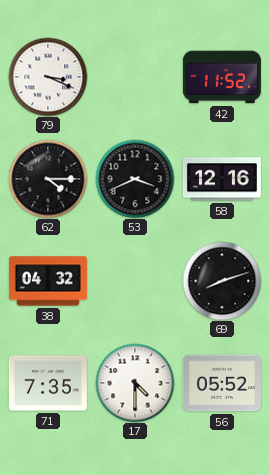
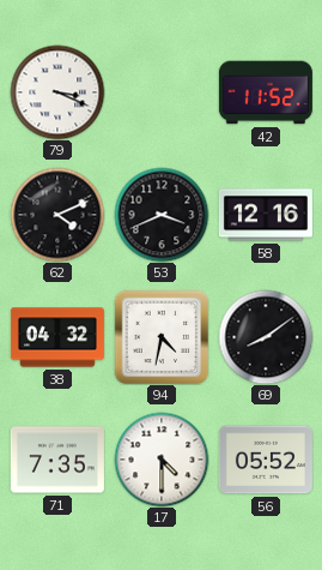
62: 4:15 -> 4:11
94: none -> 4:32
69: 8:12 -> 8:09
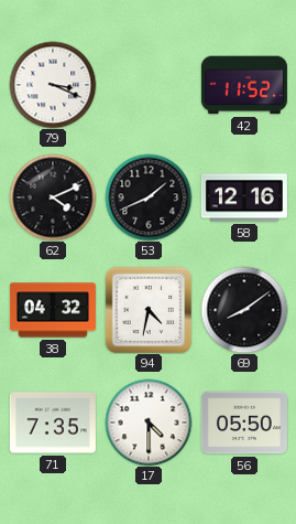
53: 3:41 -> 1:41
56: 05:52 -> 05:50
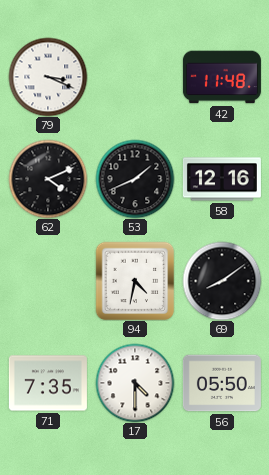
42: 11:52 -> 11:48
38: 04:32 -> none
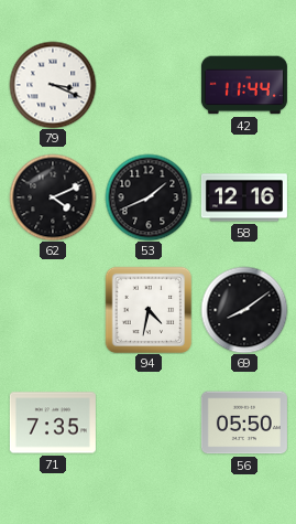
42: 11:48 -> 11:44
17: 4:30 -> none
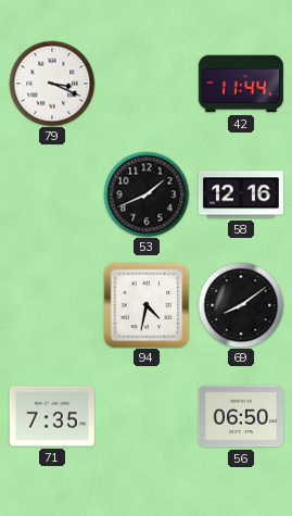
62: 4:11 -> none
56: 05:50 -> 06:50
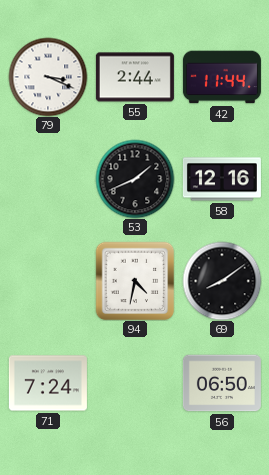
55: none -> 2:44
71: 7:35 -> 7:24
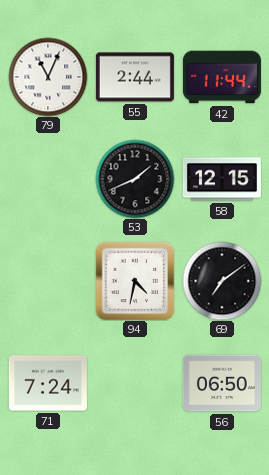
79: 3:19 -> 11:04
58: 12:16 -> 12:15
69: 8:09 -> 7:09
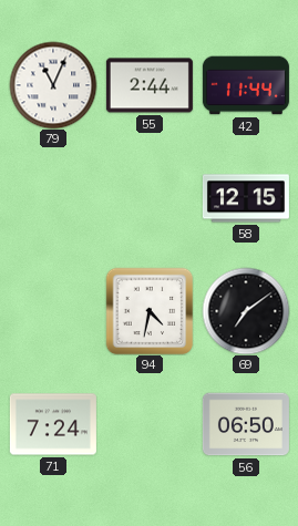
53: 1:41 -> none
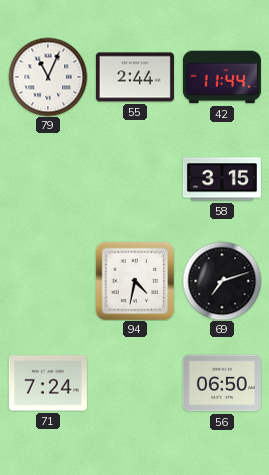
58: 12:15 -> 3:15
69: 7:09 -> 7:12
